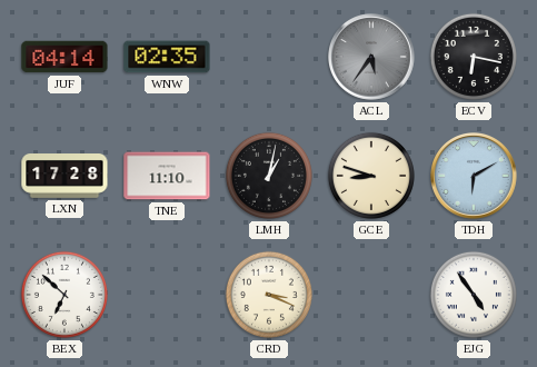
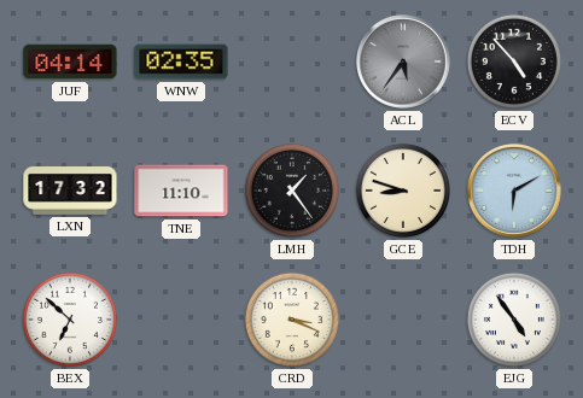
ECV: 6:17 -> 4:53
LXN: 17:28 -> 17:32
LMH: 1:02 -> 1:24
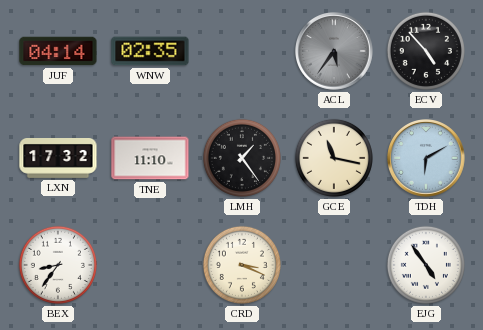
GCE: 8:48 -> 11:17
BEX: 6:52 -> 8:36
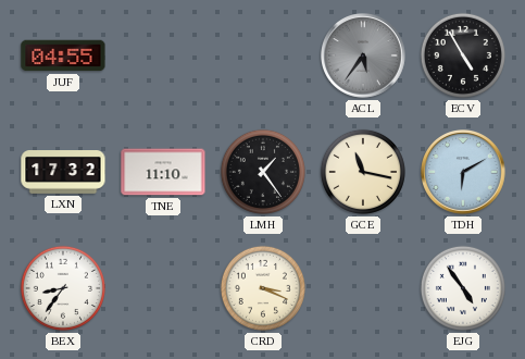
JUF: 04:14 -> 04:55
WNW: 02:35 -> none
ECV: 4:53 -> 4:55
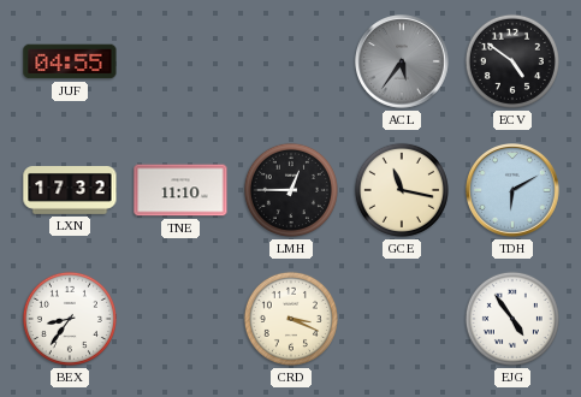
ECV: 4:55 -> 4:51
LMH: 1:24 -> 12:45
